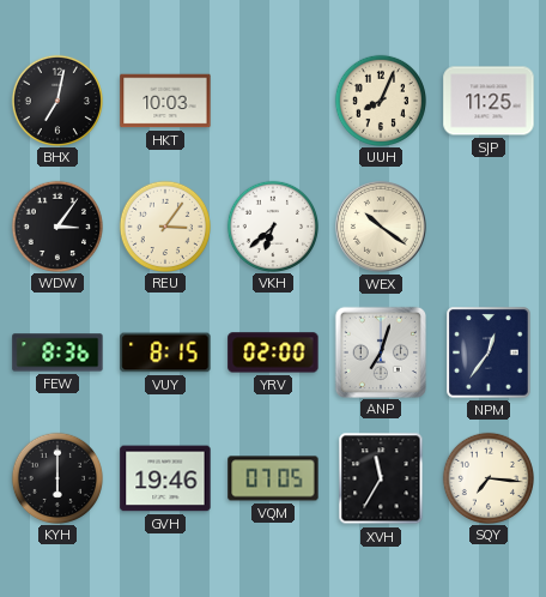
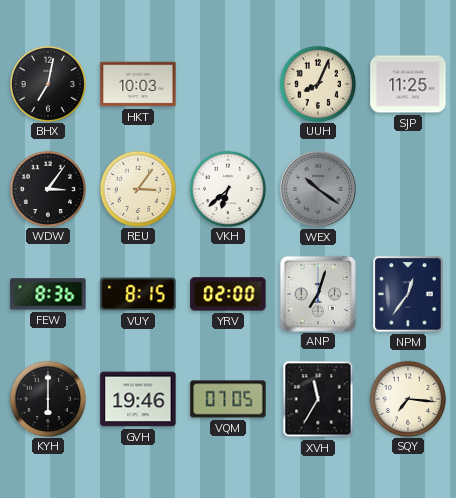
WEX dial: cream -> grey
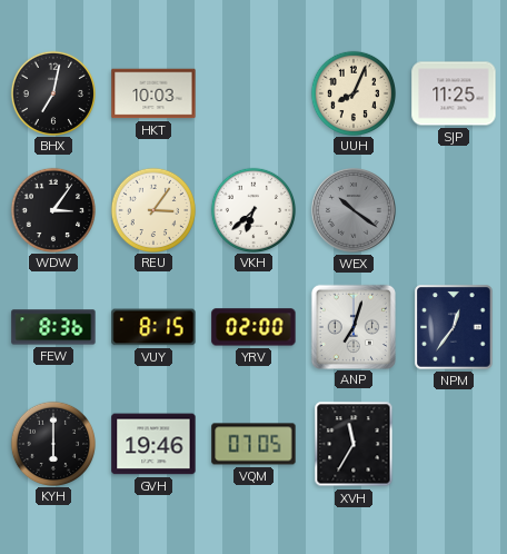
SQY: 7:16 -> none
